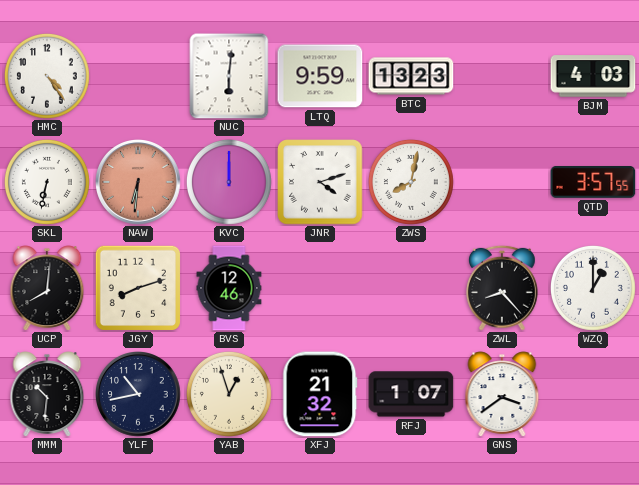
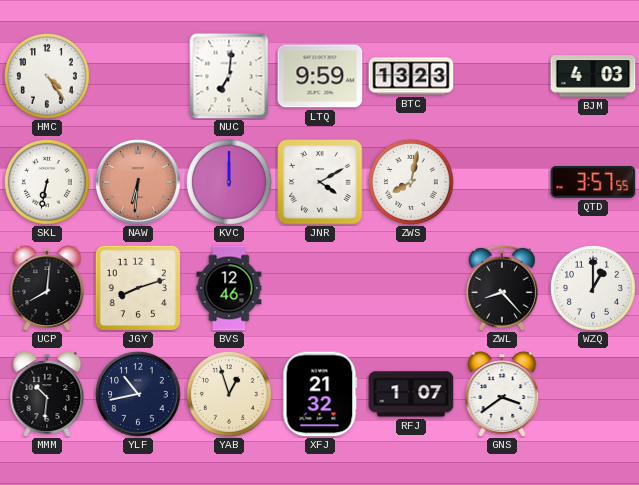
NUC: 6:01 -> 7:01
JNR: 4:12 -> 4:10
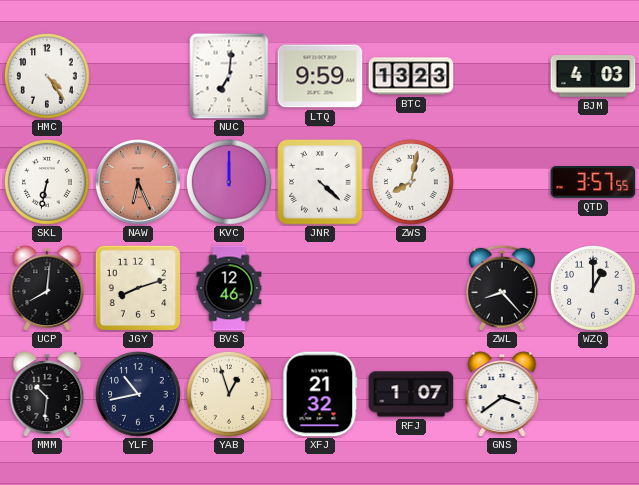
NAW: 6:31 -> 6:26
JNR: 4:10 -> 4:22
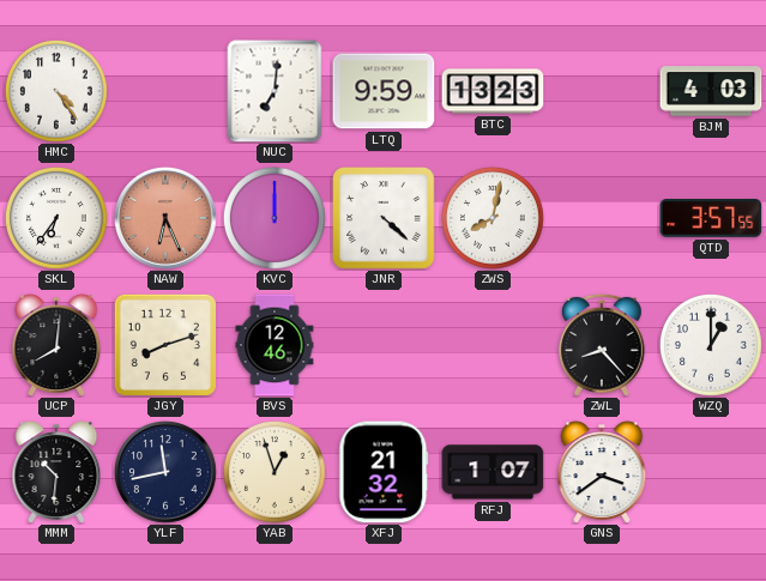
SKL: 6:32 -> 6:36
YLF: 10:43 -> 11:43
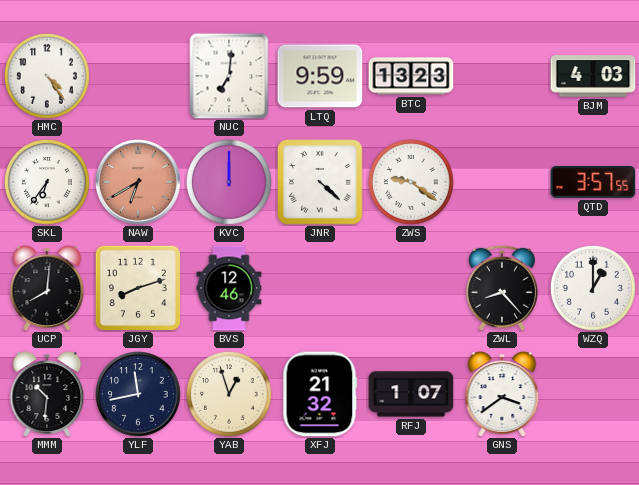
NAW: 6:26 -> 6:40
ZWS: 8:02 -> 9:21
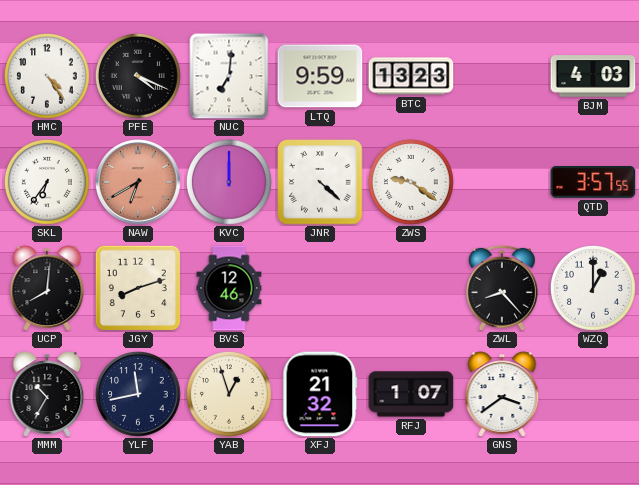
PFE: none -> 4:19
MMM: 10:31 -> 10:35
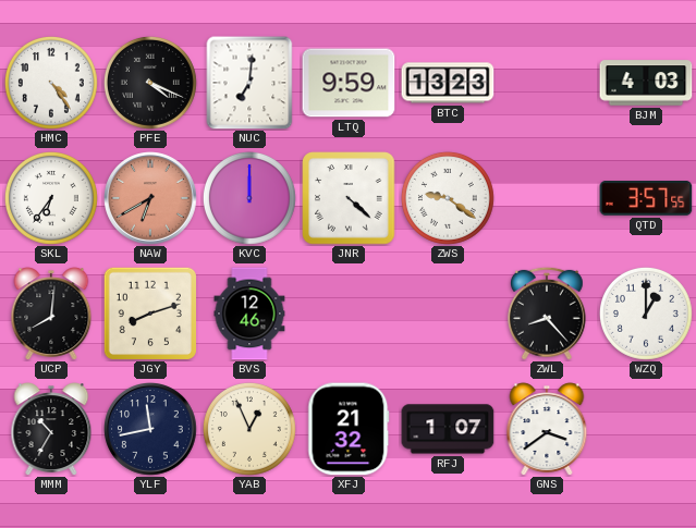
YAB: 12:57 -> 12:56
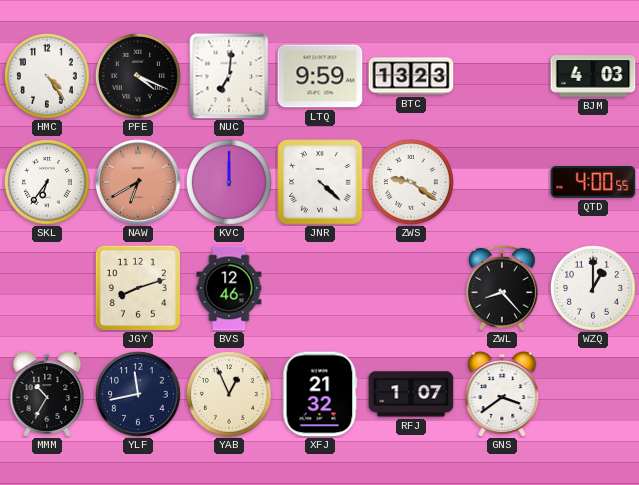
QTD: 3:57 -> 4:00
UCP: 8:01 -> none
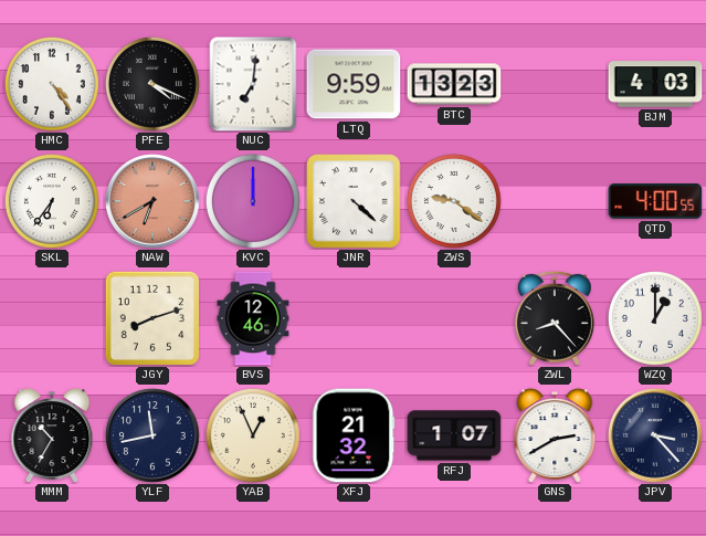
GNS: 3:39 -> 2:40
JPV: none -> 3:23
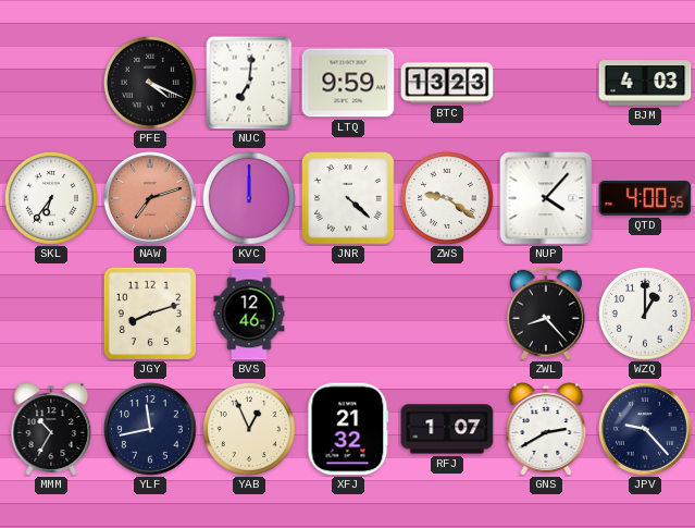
HMC: 4:24 -> none
NAW: 6:40 -> 7:12
NUP: none -> 4:07
JPV: 3:23 -> 9:23
